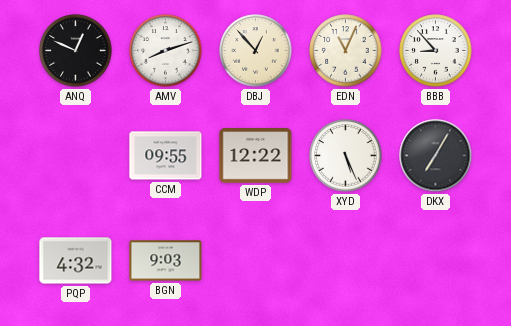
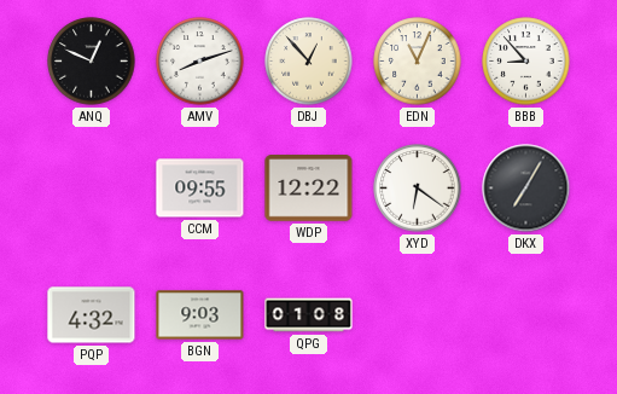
XYD: 5:26 -> 6:21
QPG: none -> 01:08
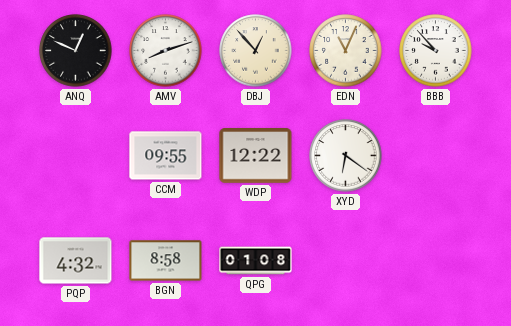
BBB: 8:53 -> 9:53
DKX: 7:05 -> none
BGN: 9:03 -> 8:58
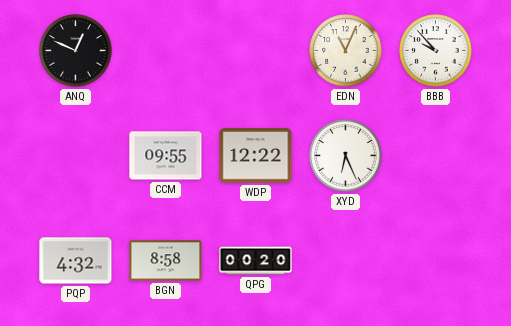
AMV: 8:12 -> none
DBJ: 12:53 -> none
XYD: 6:21 -> 6:26
QPG: 01:08 -> 00:20
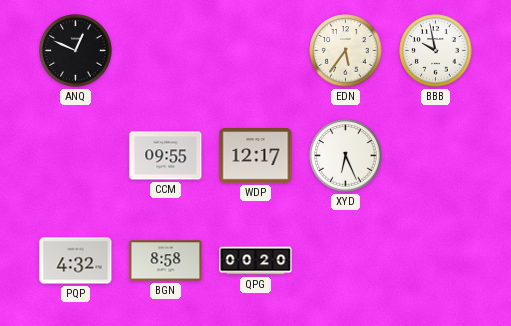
EDN: 11:04 -> 5:36
BBB: 9:53 -> 9:58
WDP: 12:22 -> 12:17
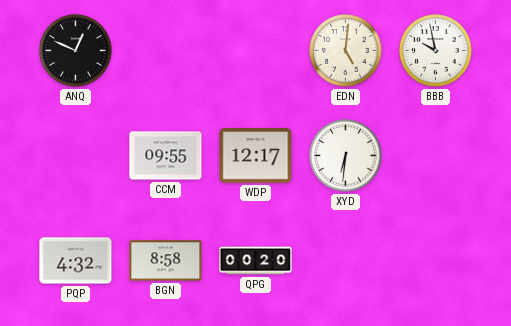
EDN: 5:36 -> 5:01
XYD: 6:26 -> 6:31
